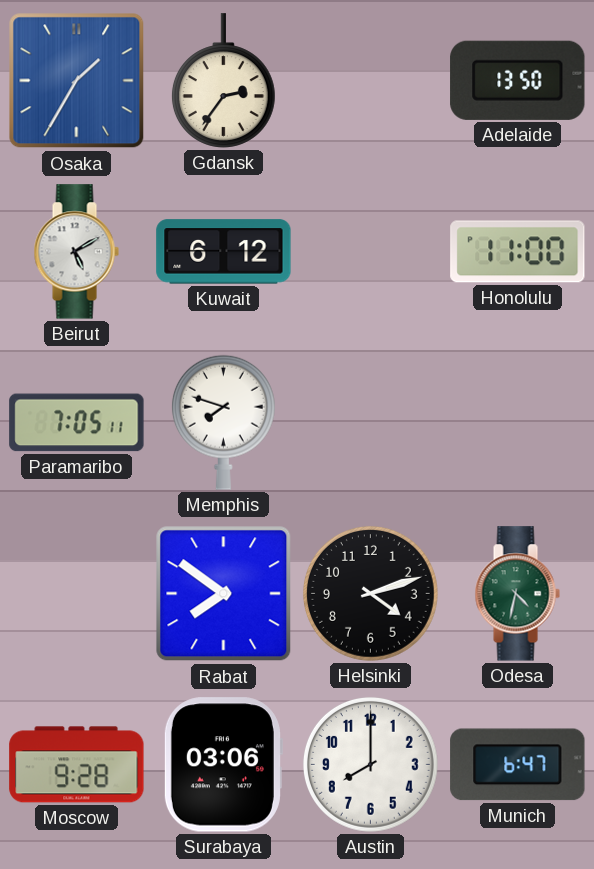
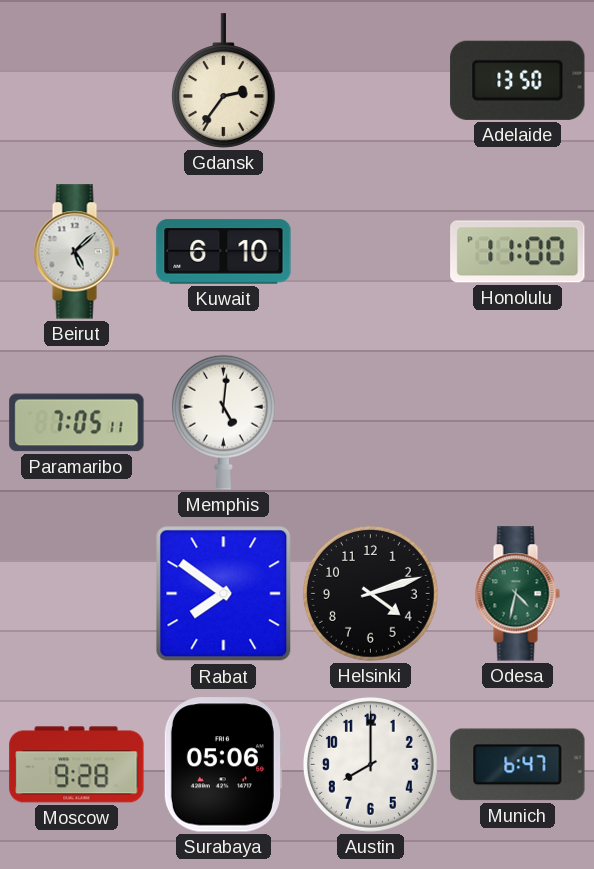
Osaka: 1:35 -> none
Beirut: 5:10 -> 5:08
Kuwait: 6:12 -> 6:10
Memphis: 7:48 -> 5:01
Surabaya: 03:06 -> 05:06
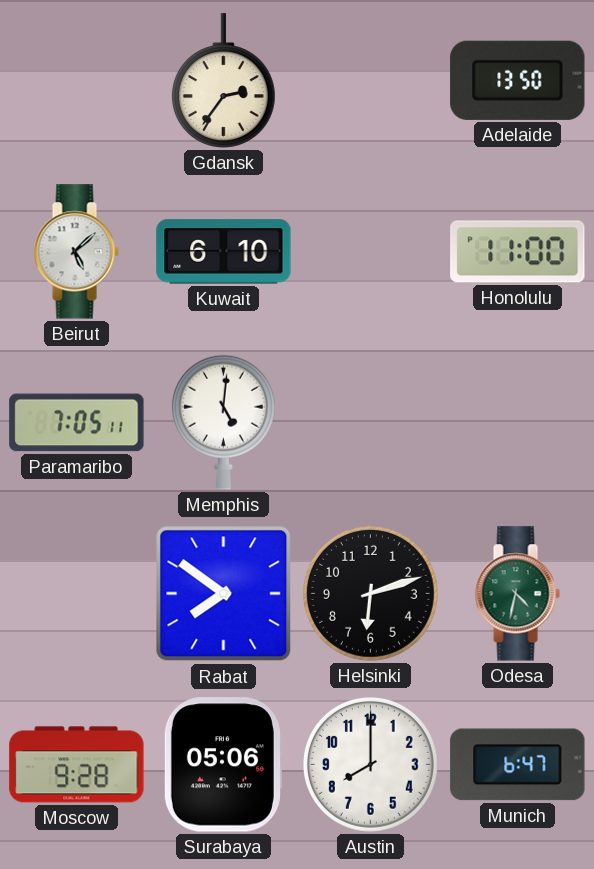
Helsinki: 4:12 -> 6:12
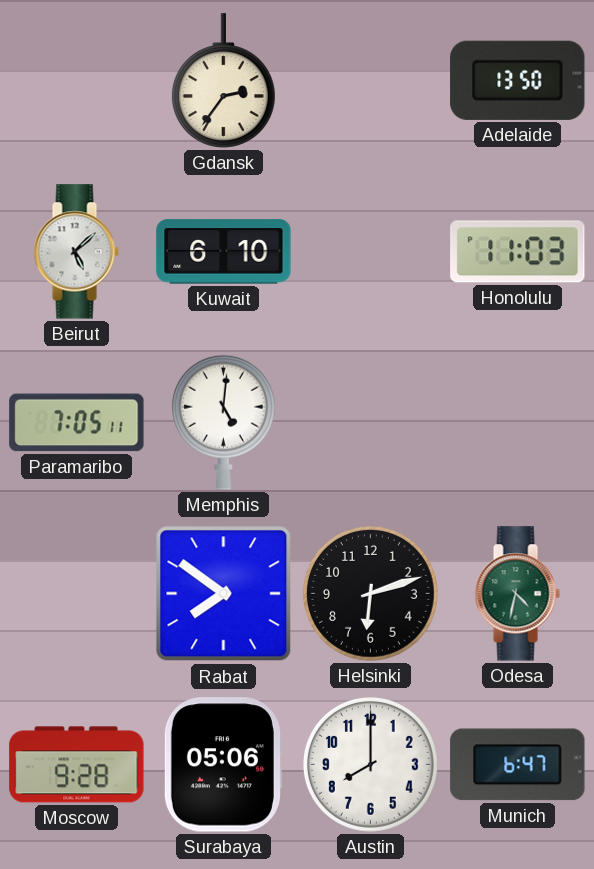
Honolulu: 11:00 -> 11:03
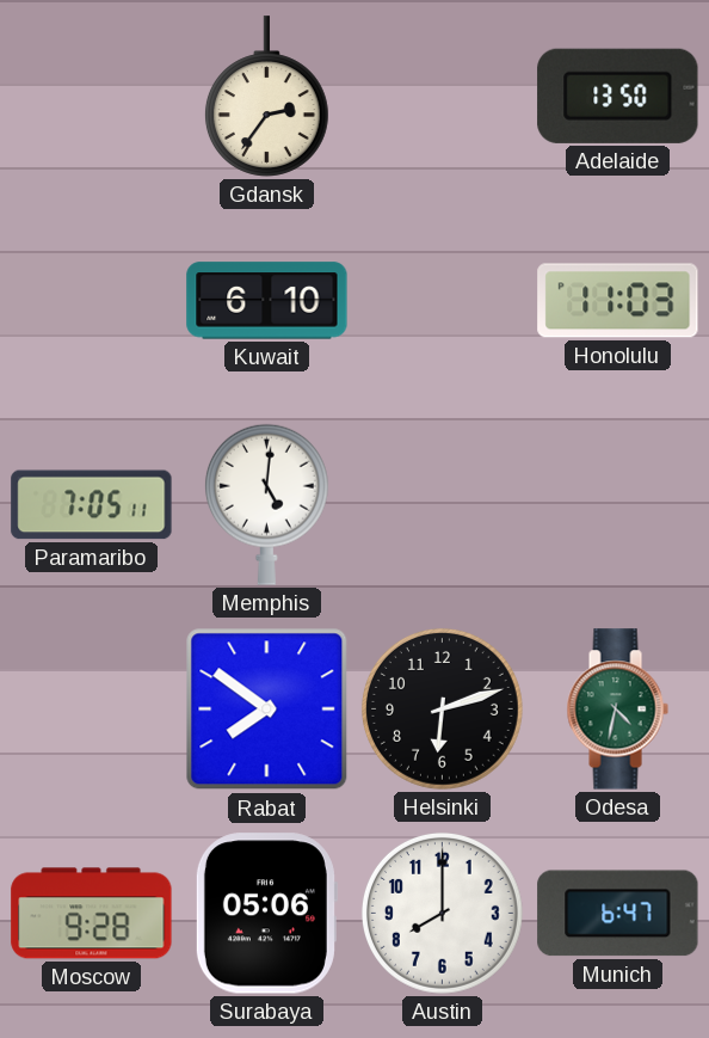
Beirut: 5:08 -> none
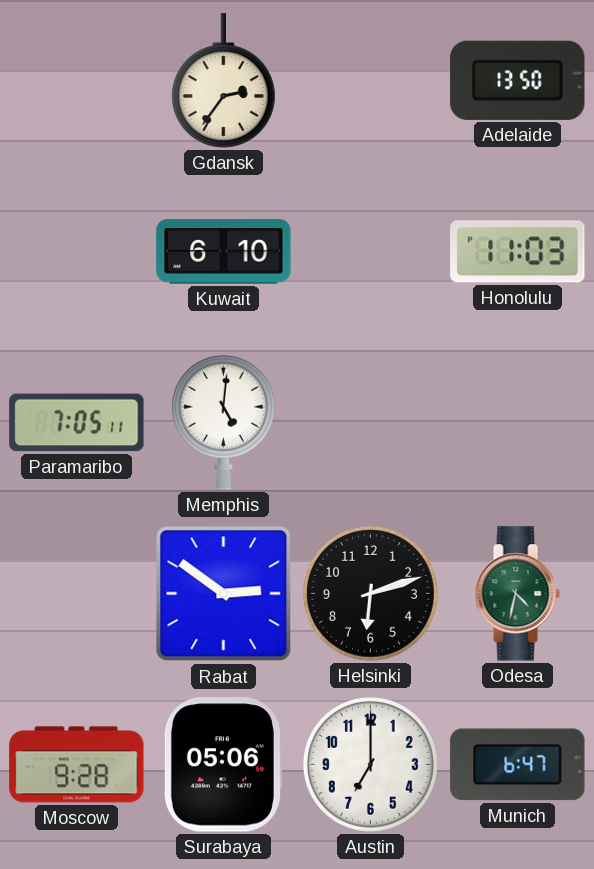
Rabat: 7:51 -> 2:51
Austin: 8:00 -> 7:00
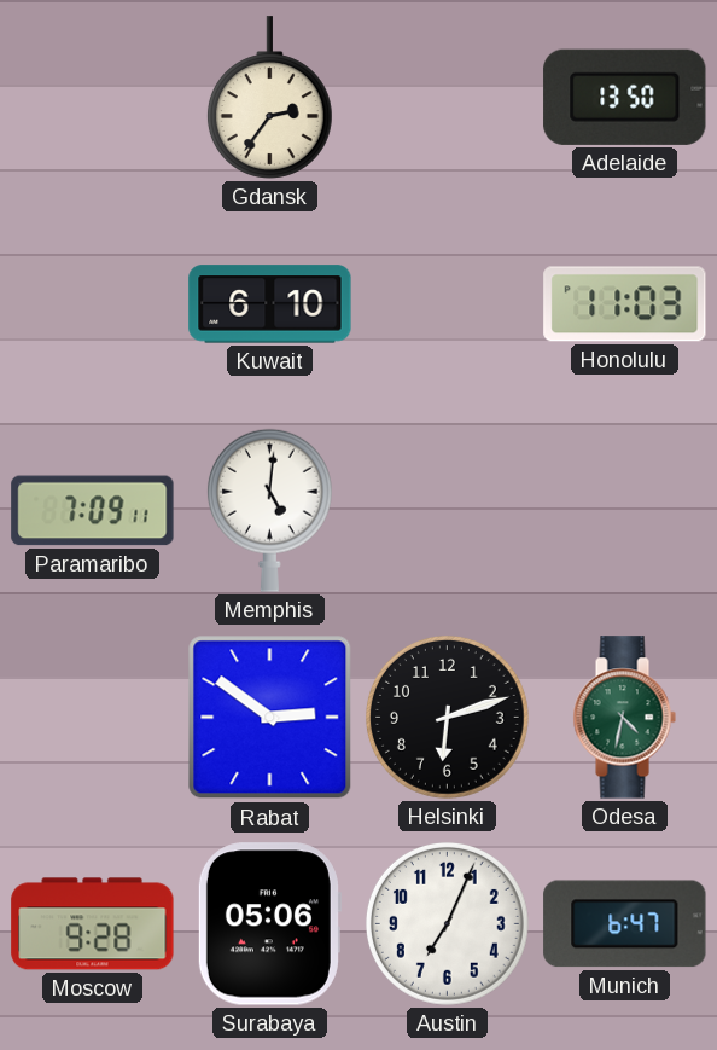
Paramaribo: 7:05 -> 7:09
Austin: 7:00 -> 7:04
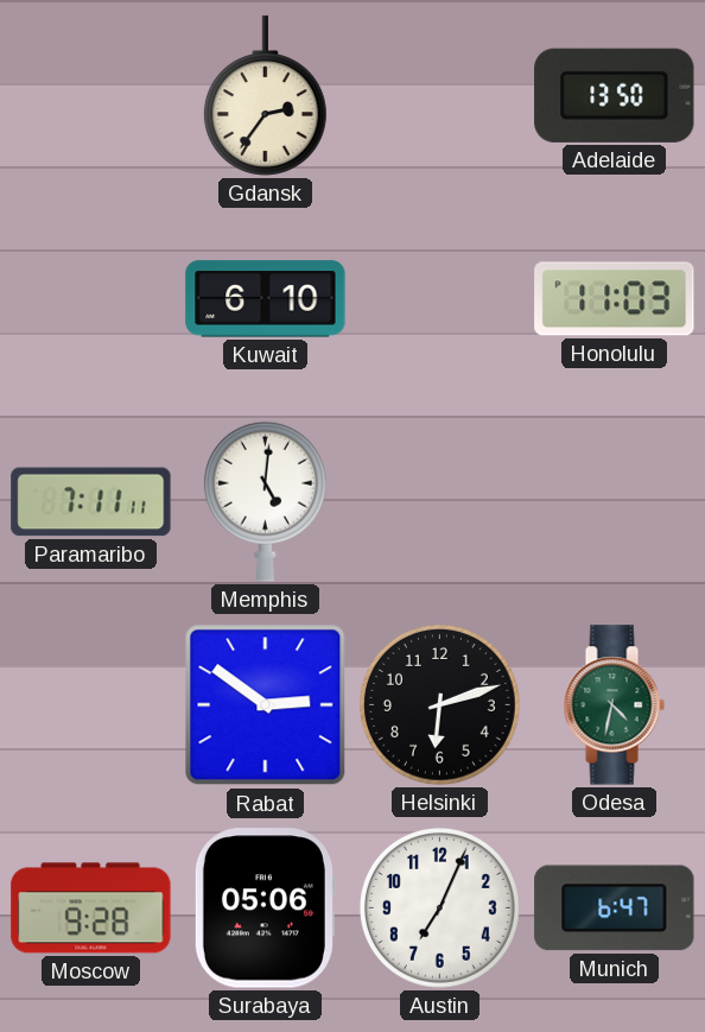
Paramaribo: 7:09 -> 7:11
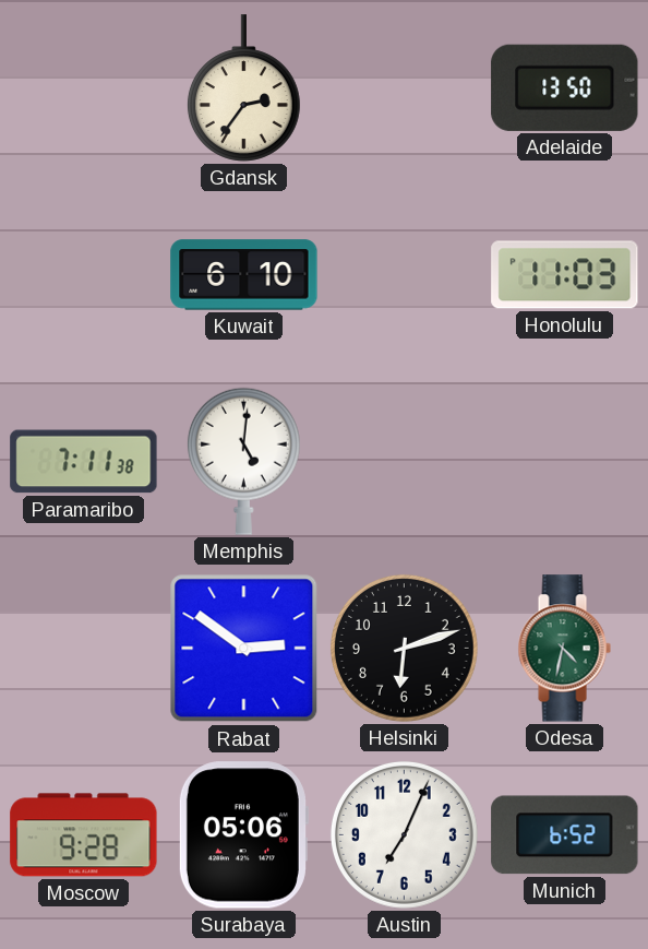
Paramaribo: 7:11:11 -> 7:11:38
Munich: 6:47 -> 6:52
